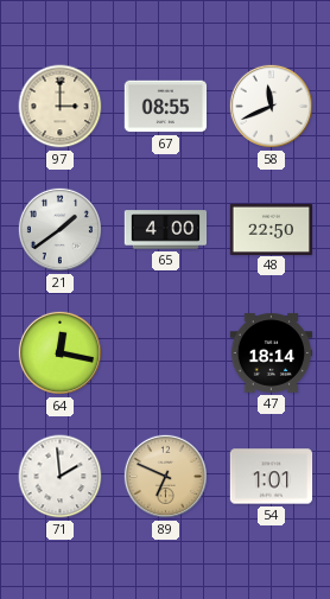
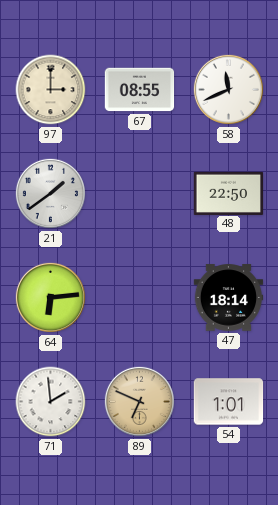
65: 4:00 -> none
64: 12:17 -> 6:14
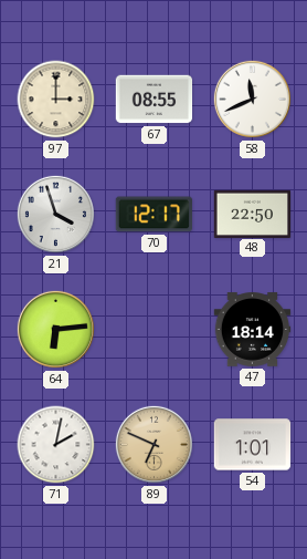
21: 1:39 -> 3:57
70: none -> 12:17
71: 1:59 -> 2:02
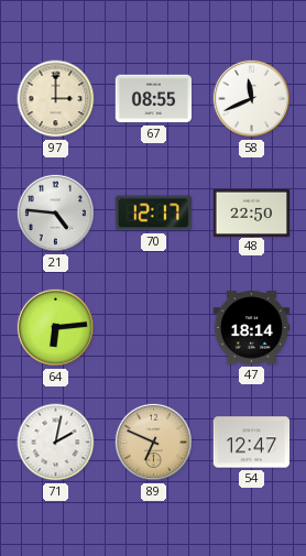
21: 3:57 -> 4:46
54: 1:01 -> 12:47
